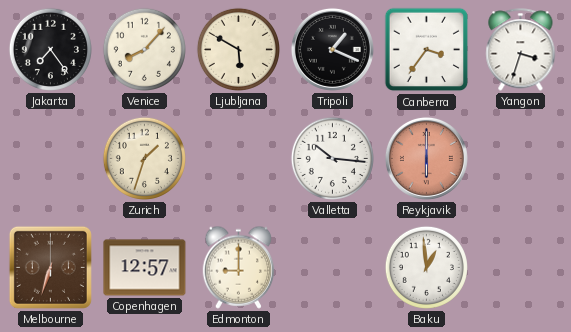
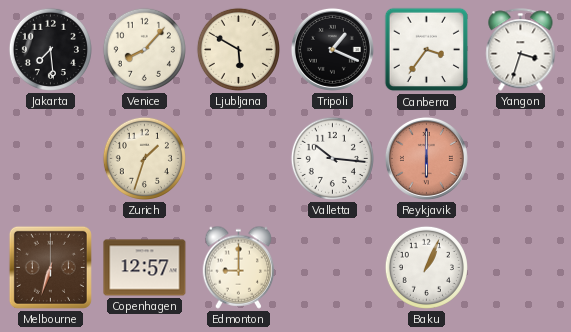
Jakarta: 7:24 -> 7:29
Baku: 12:59 -> 1:04
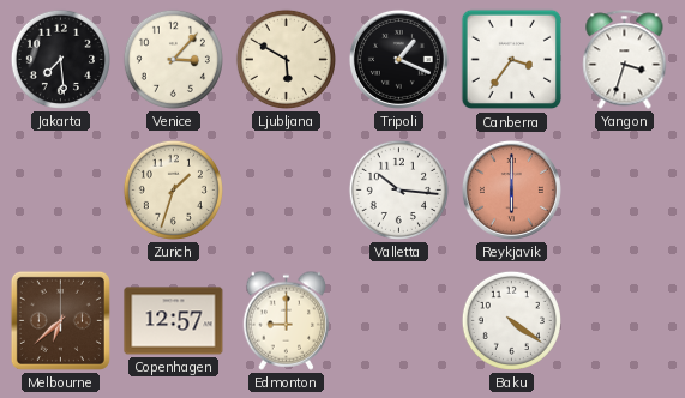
Venice: 8:07 -> 3:07
Melbourne: 6:33 -> 6:38
Baku: 1:04 -> 4:21
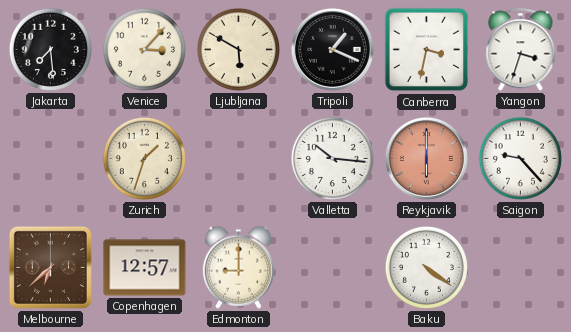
Canberra: 3:36 -> 3:32
Saigon: none -> 9:23
